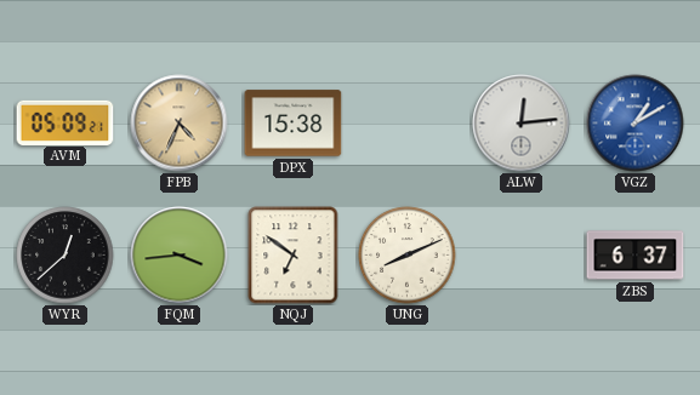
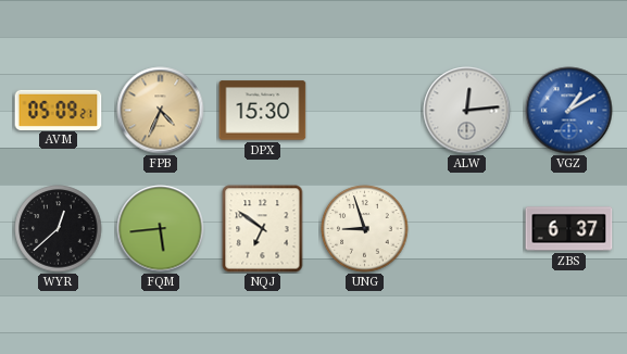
DPX: 15:38 -> 15:30
FQM: 3:44 -> 5:44
UNG: 8:11 -> 8:57
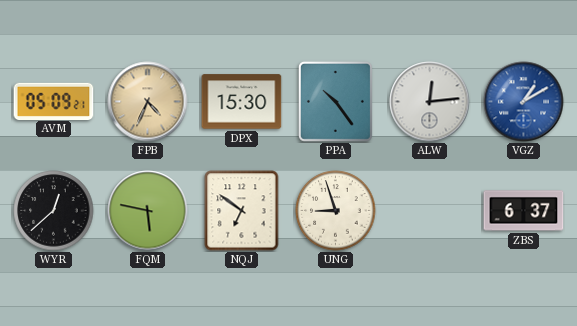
PPA: none -> 10:24
FQM: 5:44 -> 5:47
